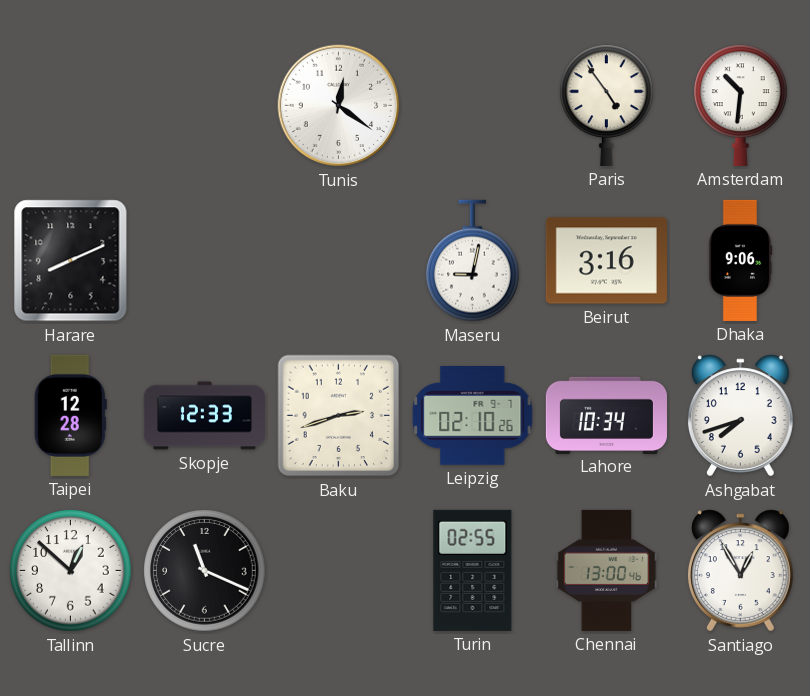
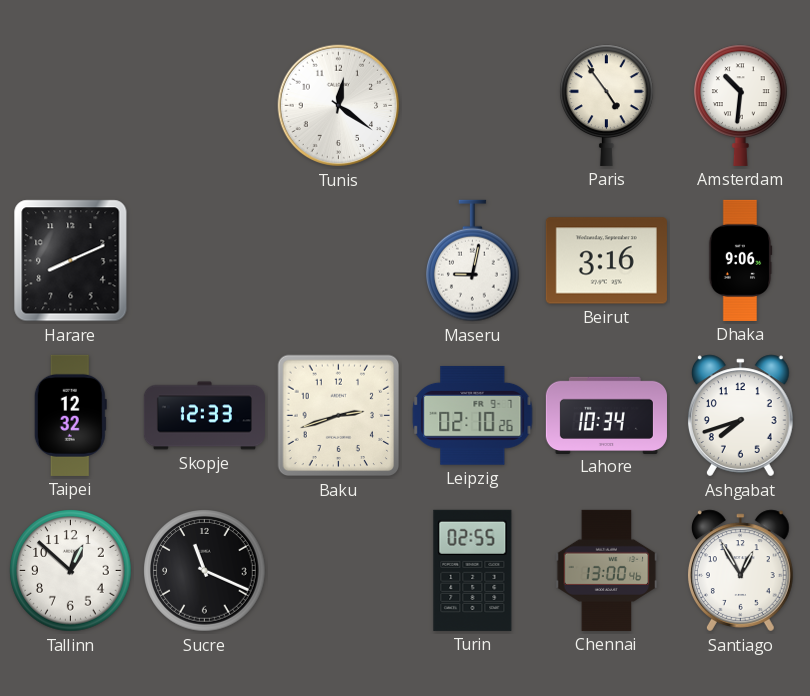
Taipei: 12:28 -> 12:32
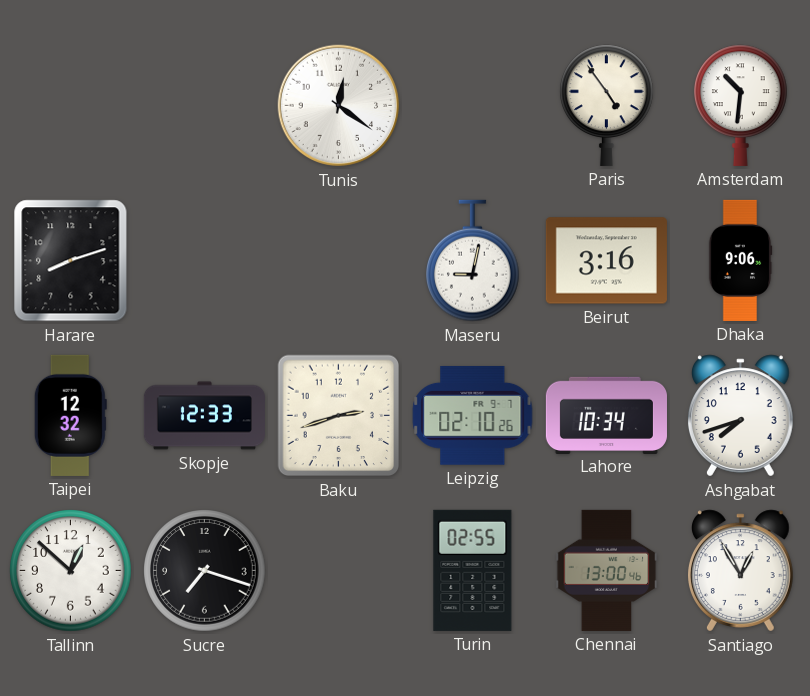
Harare: 8:11 -> 8:12
Sucre: 11:19 -> 7:18
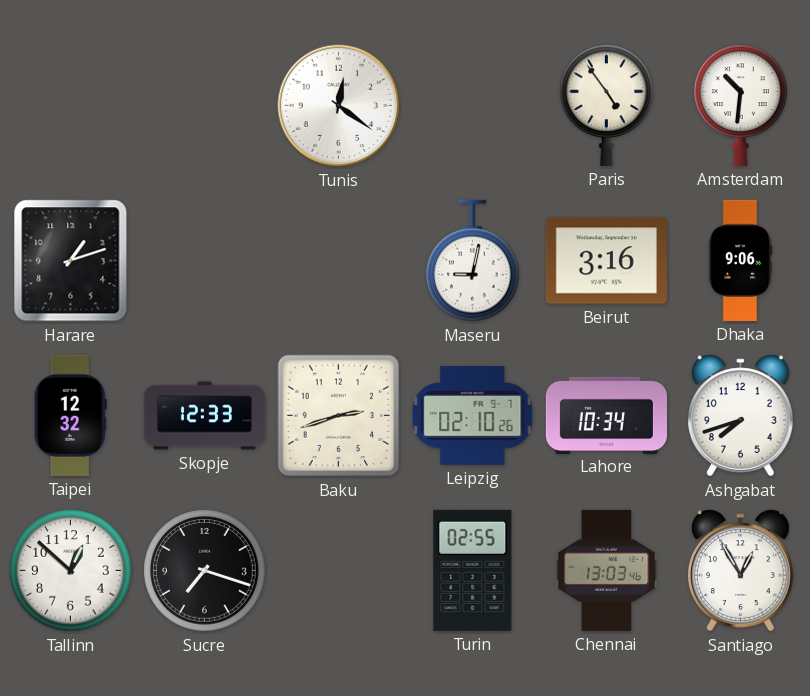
Harare: 8:12 -> 1:12
Chennai: 13:00 -> 13:03
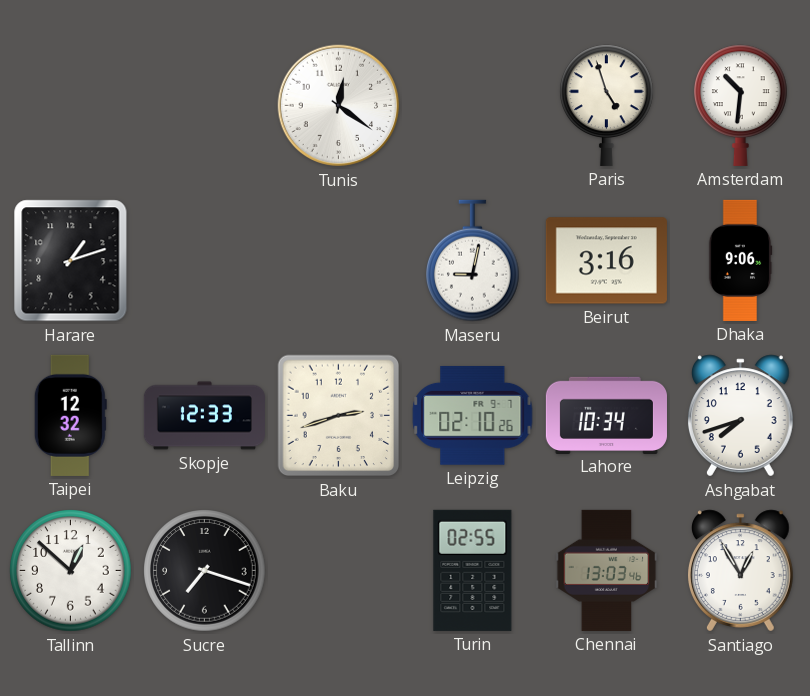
Paris: 4:54 -> 4:57
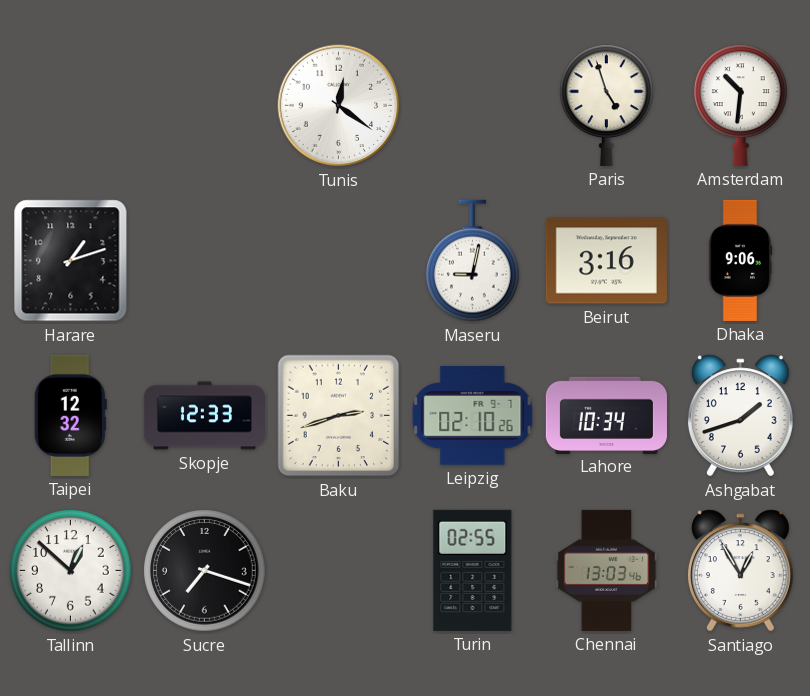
Ashgabat: 7:42 -> 1:42
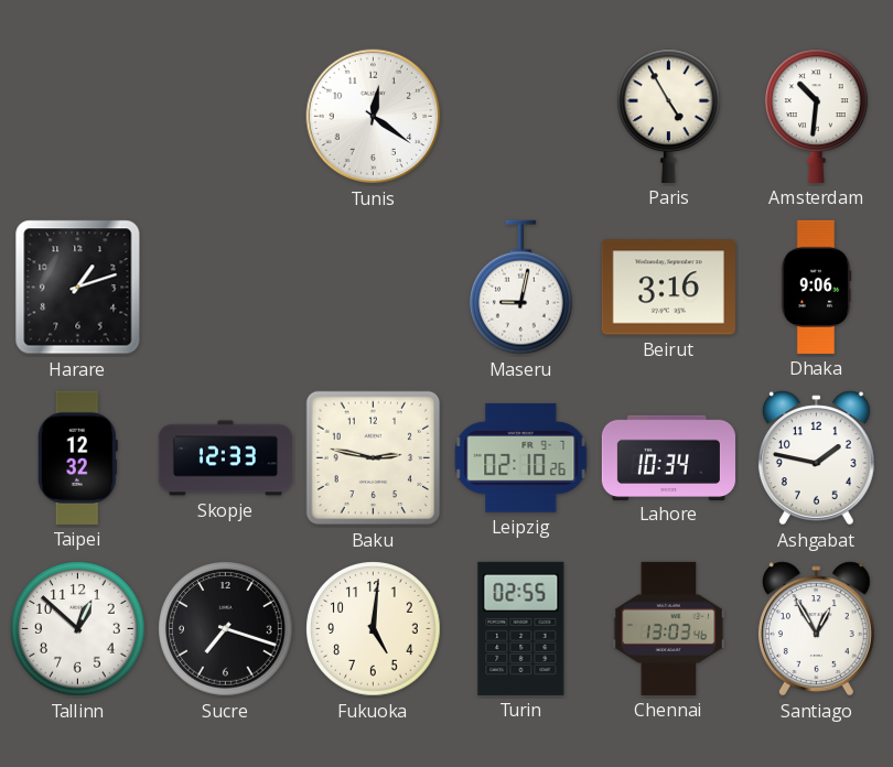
Paris: 4:57 -> 4:55
Baku: 2:42 -> 2:47
Ashgabat: 1:42 -> 1:47
Fukuoka: none -> 5:01
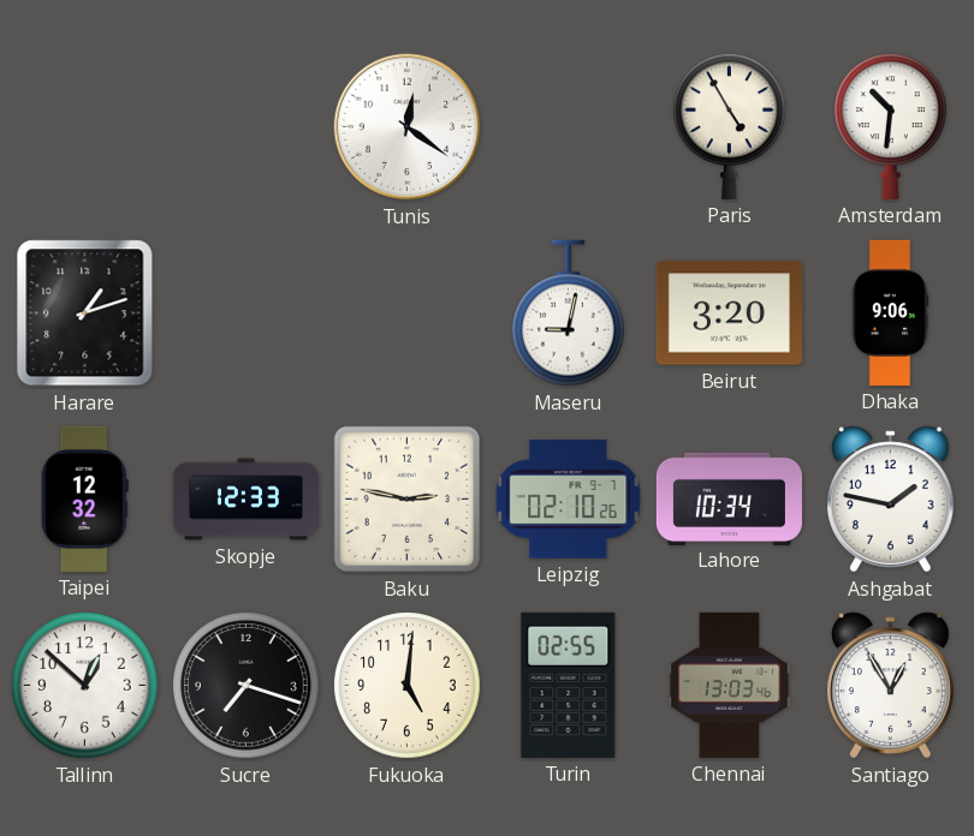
Beirut: 3:16 -> 3:20
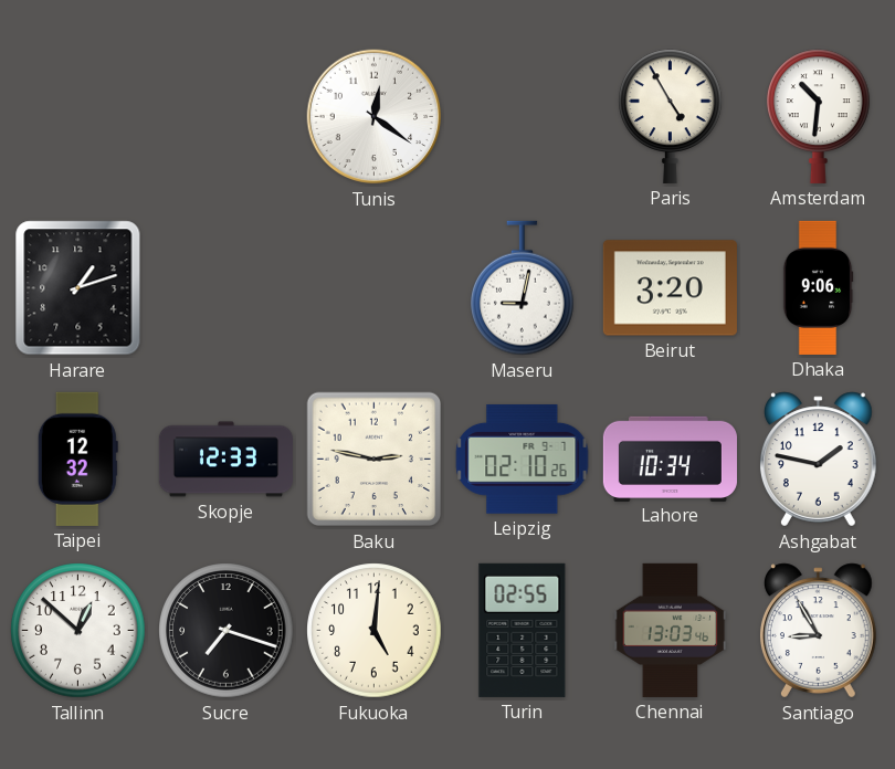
Santiago: 12:55 -> 8:55
